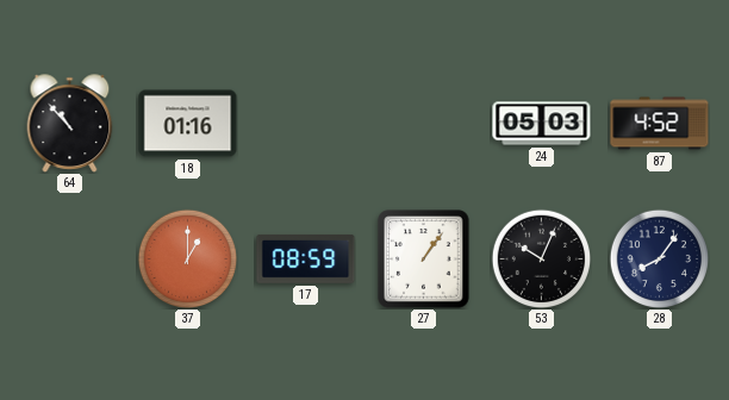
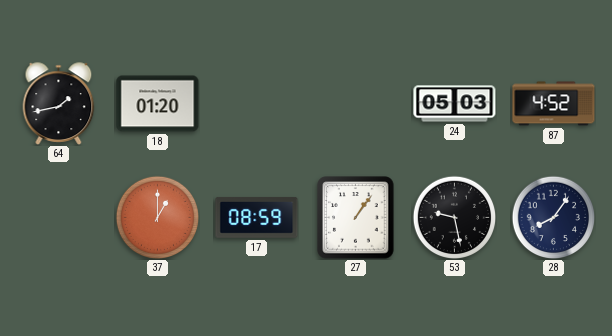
64: 10:53 -> 1:43
18: 01:16 -> 01:20
53: 10:04 -> 9:28
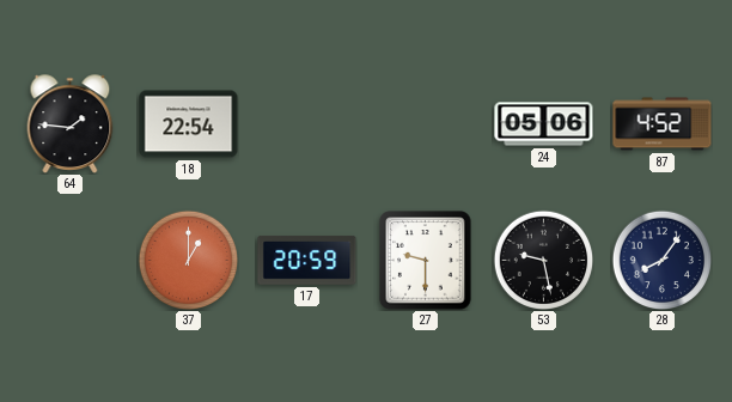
64: 1:43 -> 1:46
18: 01:20 -> 22:54
24: 05:03 -> 05:06
17: 08:59 -> 20:59
27: 1:06 -> 9:30
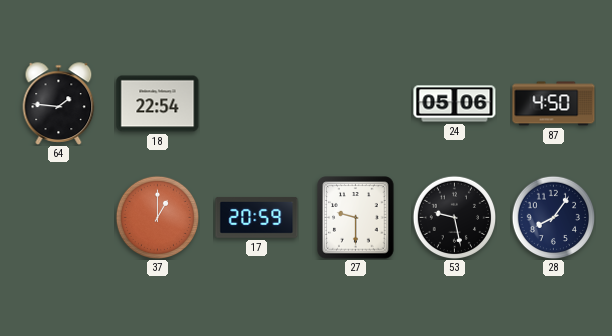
87: 4:52 -> 4:50
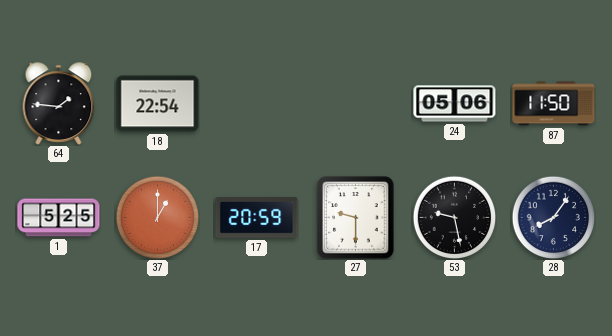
87: 4:50 -> 11:50
1: none -> 5:25
